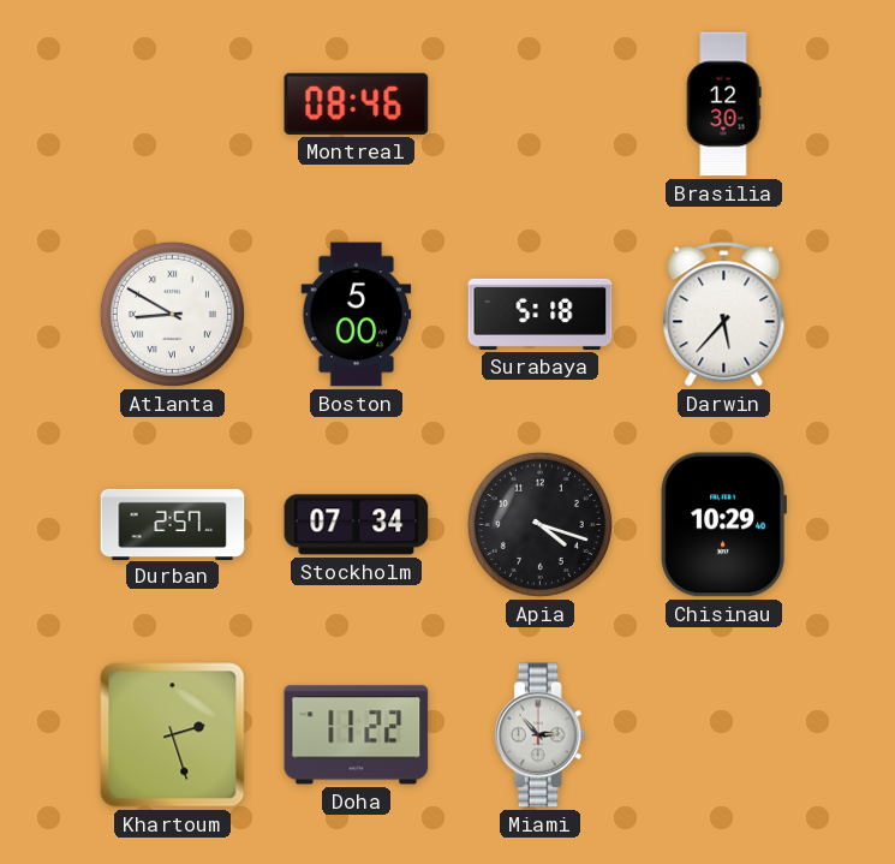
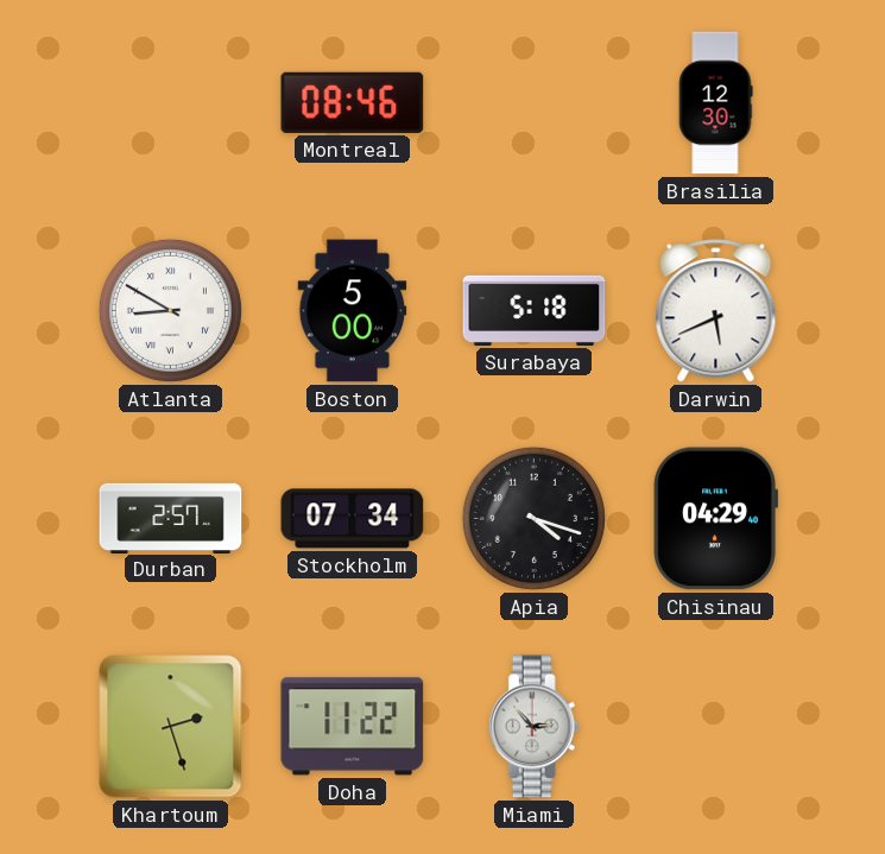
Darwin: 5:37 -> 5:41
Chisinau: 10:29 -> 04:29
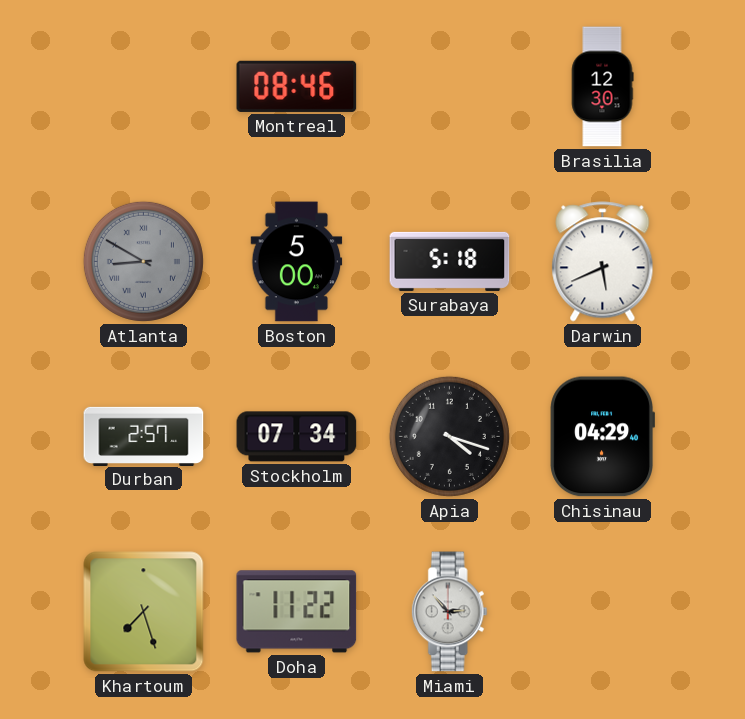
Atlanta dial: white -> grey
Khartoum: 2:27 -> 7:27
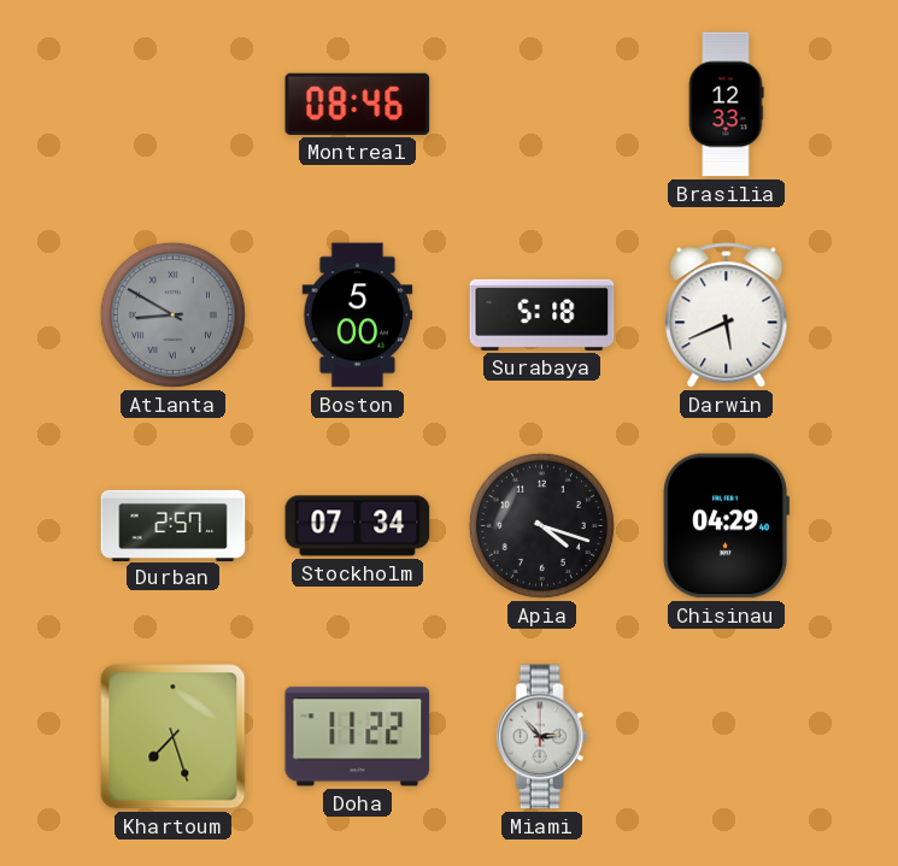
Brasilia: 12:30 -> 12:33
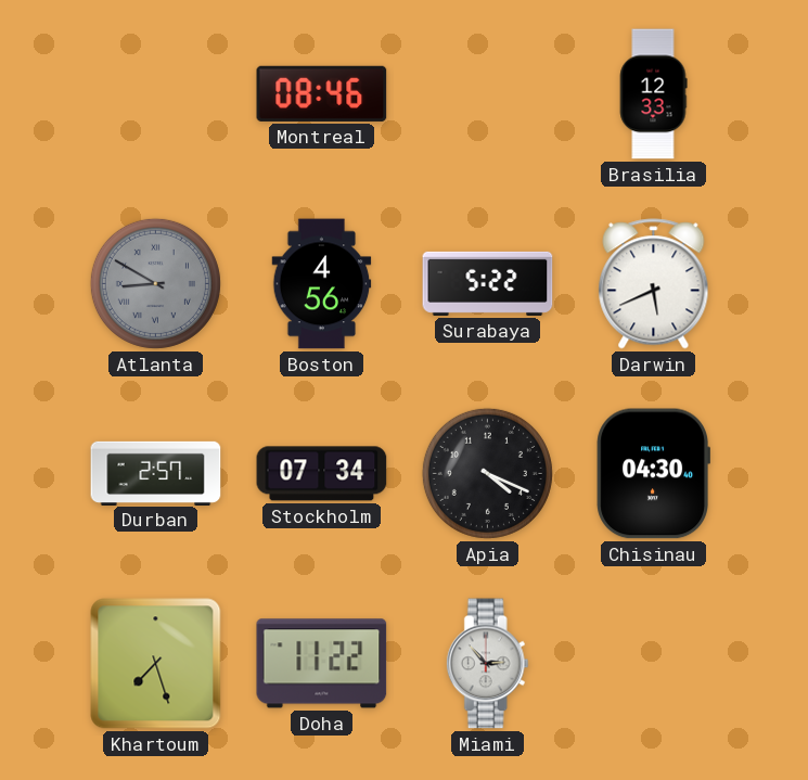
Boston: 5:00 -> 4:56
Surabaya: 5:18 -> 5:22
Apia: 4:18 -> 4:19
Chisinau: 04:29 -> 04:30
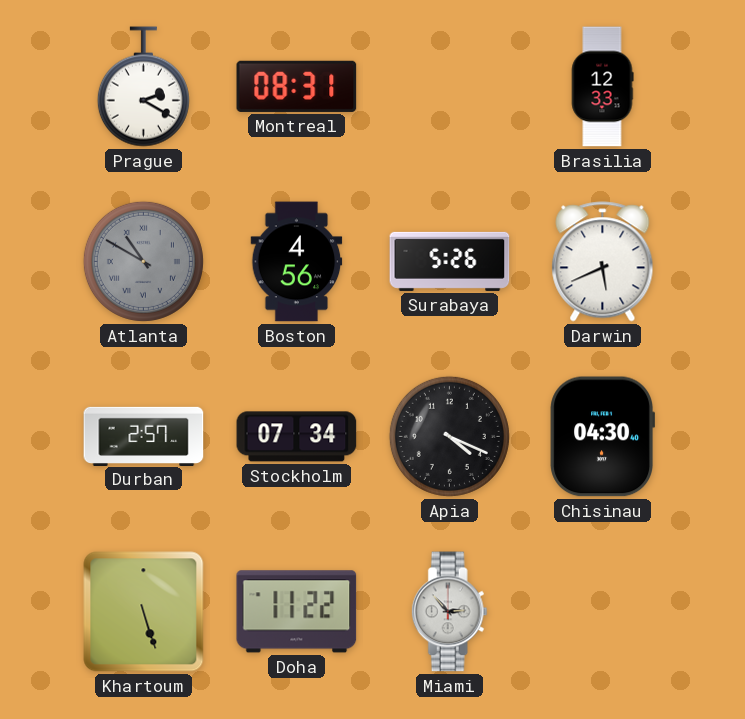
Prague: none -> 2:20
Montreal: 08:46 -> 08:31
Atlanta: 8:50 -> 10:50
Surabaya: 5:22 -> 5:26
Khartoum: 7:27 -> 5:27
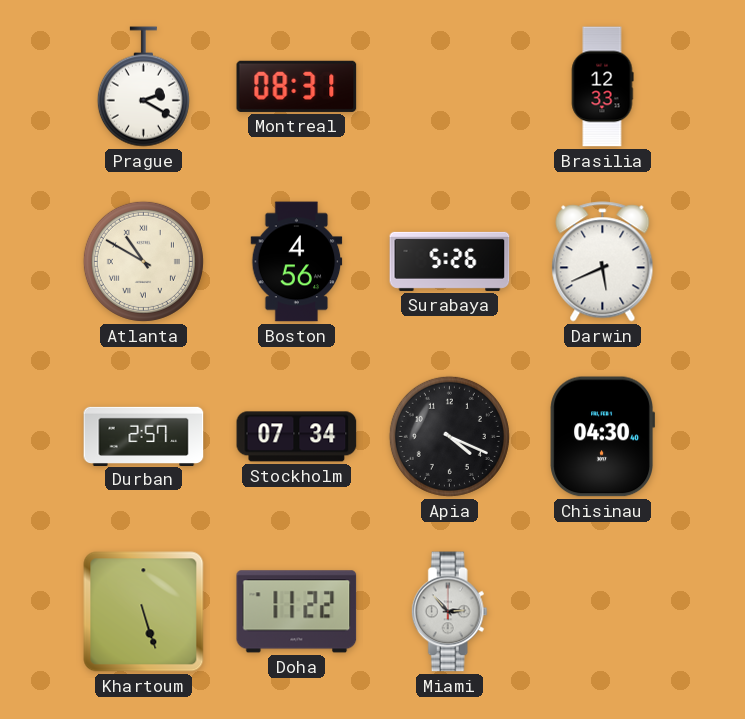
Atlanta dial: grey -> cream
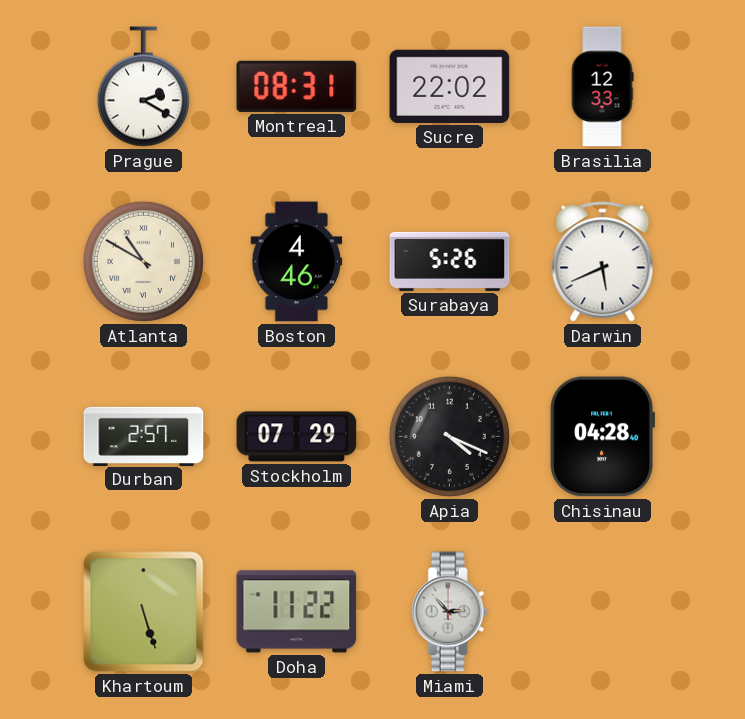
Sucre: none -> 22:02
Boston: 4:56 -> 4:46
Stockholm: 07:34 -> 07:29
Chisinau: 04:30 -> 04:28
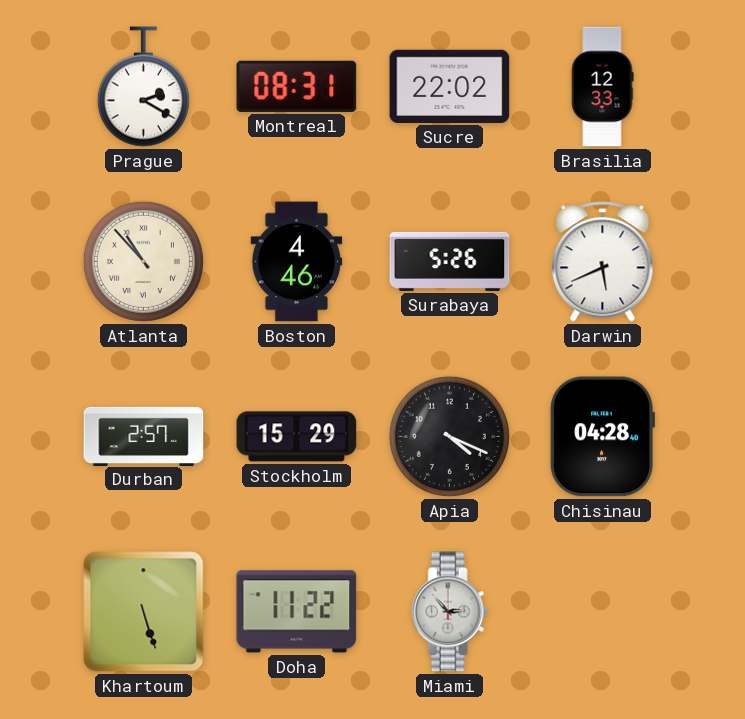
Atlanta: 10:50 -> 10:53
Stockholm: 07:29 -> 15:29
